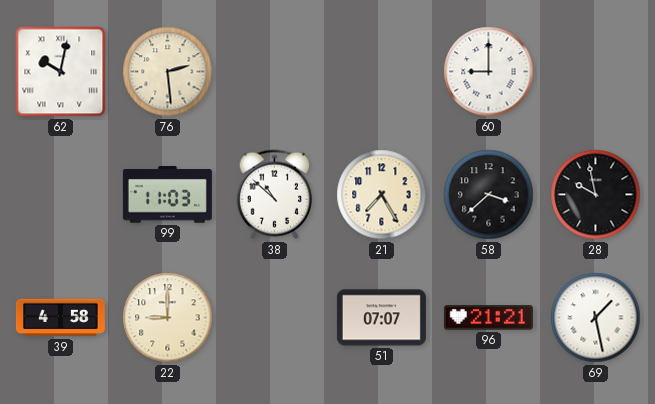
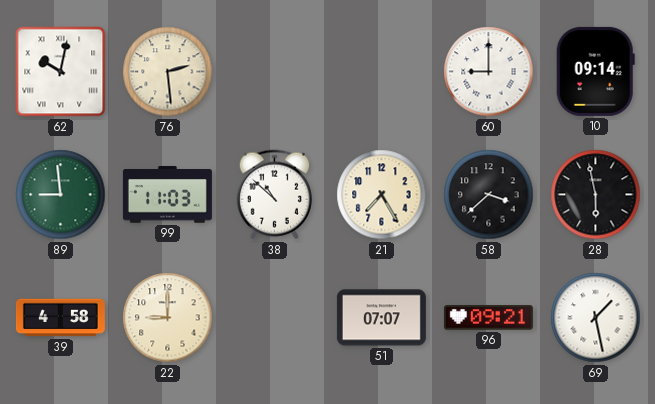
10: none -> 09:14
89: none -> 8:59
28: 9:58 -> 5:58
96: 21:21 -> 09:21
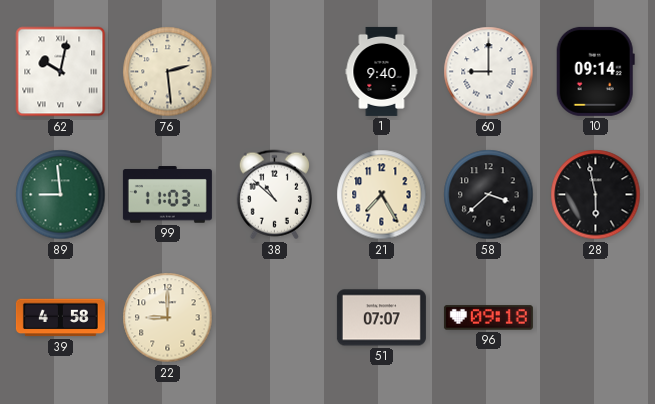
1: none -> 9:40
96: 09:21 -> 09:18
69: 1:28 -> none
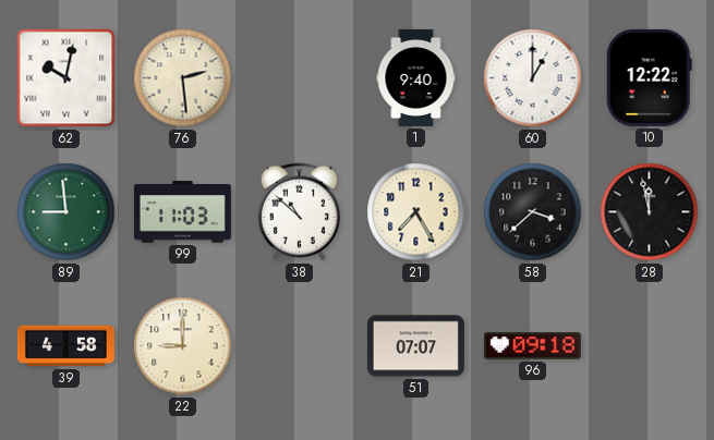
60: 9:00 -> 1:00
10: 09:14 -> 12:22
28: 5:58 -> 11:58
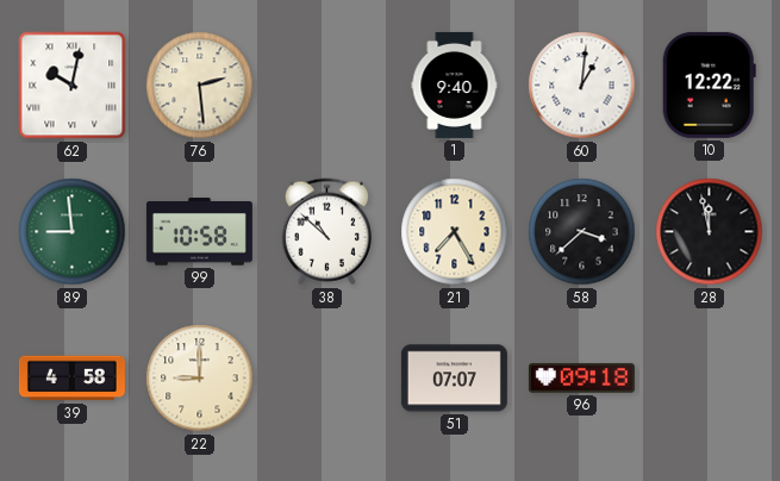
60: 1:00 -> 1:01
99: 11:03 -> 10:58
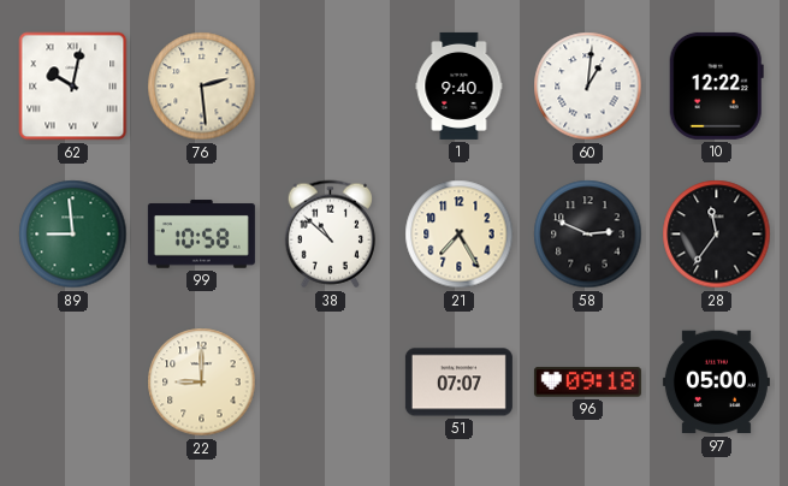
58: 3:38 -> 2:49
28: 11:58 -> 11:36
39: 4:58 -> none
97: none -> 05:00
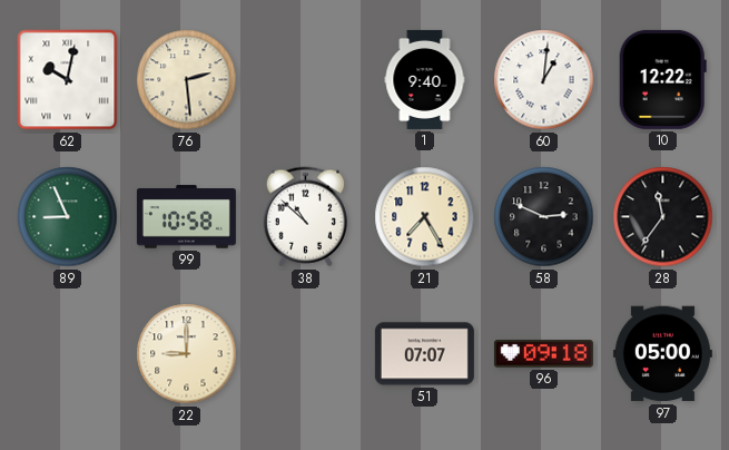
89: 8:59 -> 8:56
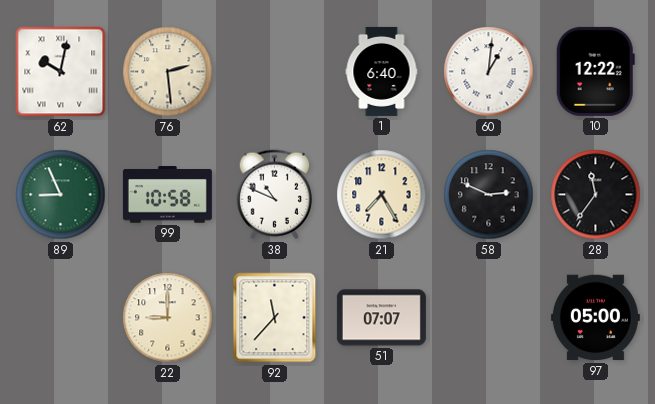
1: 9:40 -> 6:40
38: 10:52 -> 10:49
92: none -> 11:37
96: 09:18 -> none
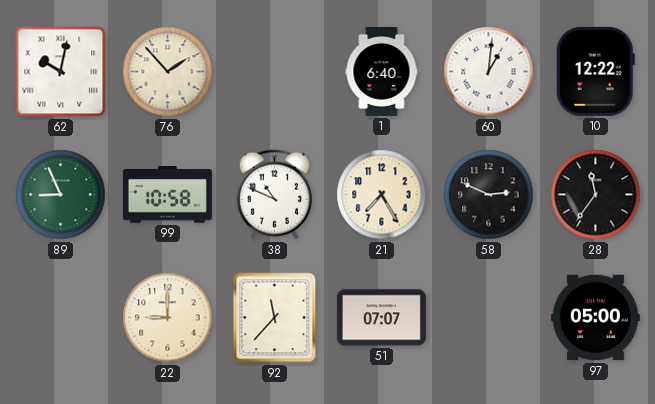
76: 2:29 -> 1:53
